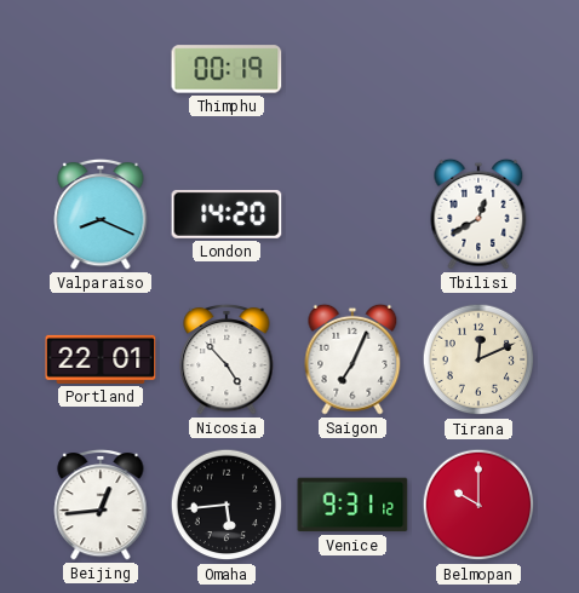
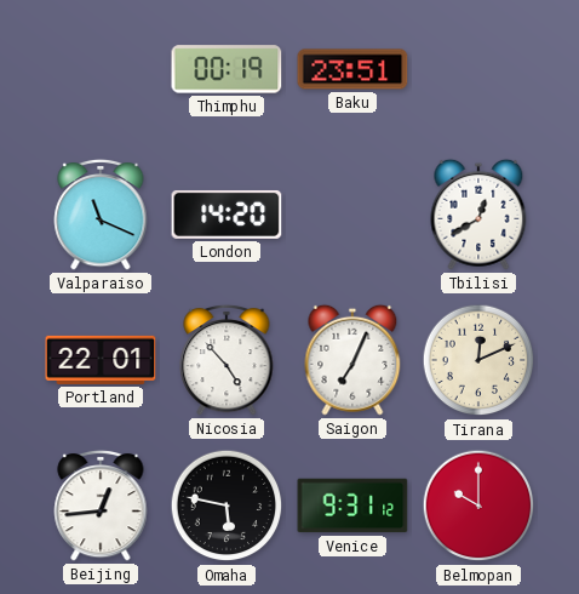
Baku: none -> 23:51
Valparaiso: 8:19 -> 11:19
Omaha: 5:44 -> 5:47
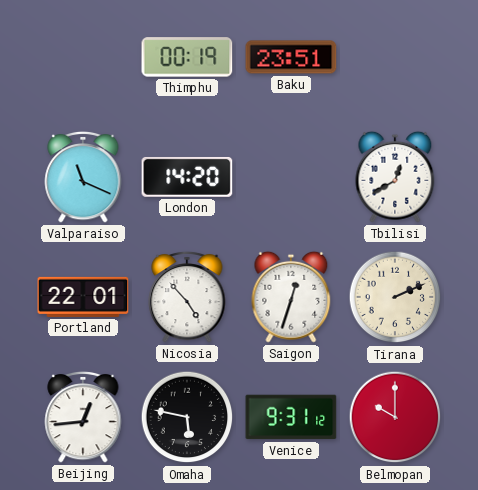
Saigon: 7:04 -> 12:33
Tirana: 12:11 -> 2:11
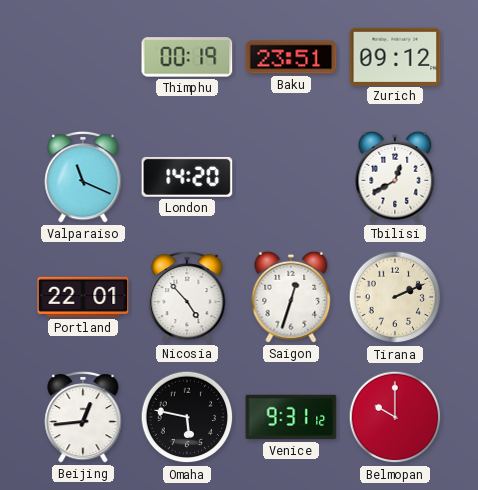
Zurich: none -> 09:12
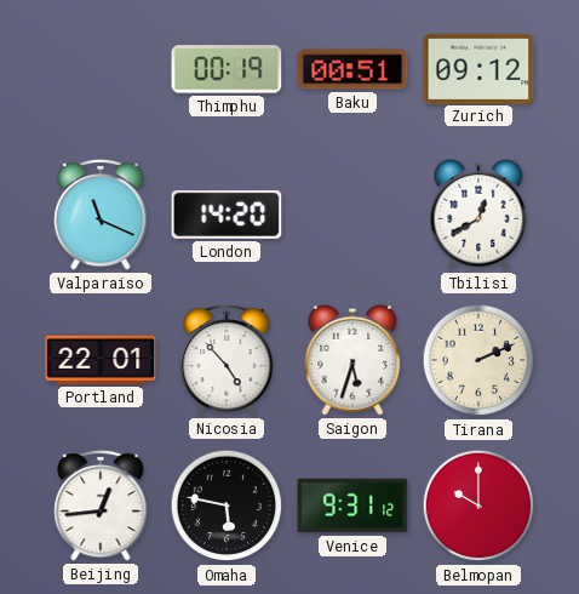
Baku: 23:51 -> 00:51
Saigon: 12:33 -> 5:33
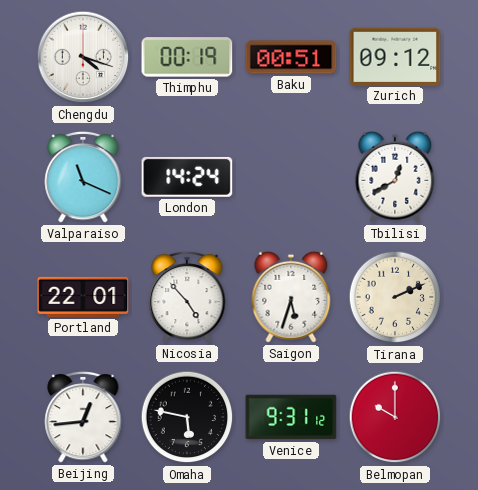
Chengdu: none -> 4:18
London: 14:20 -> 14:24
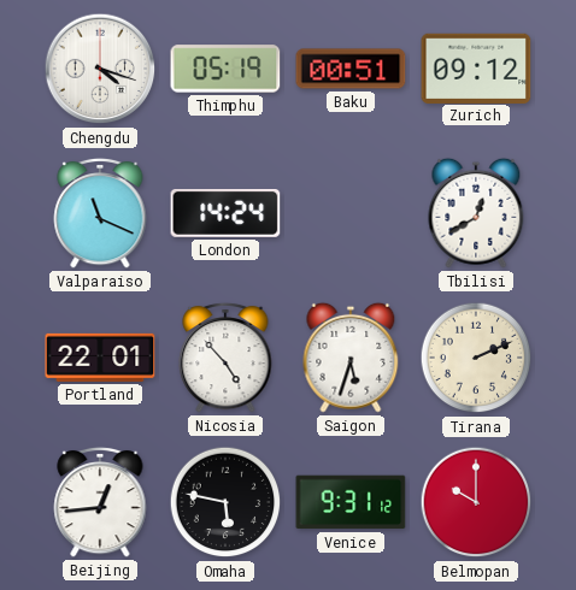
Thimphu: 00:19 -> 05:19
